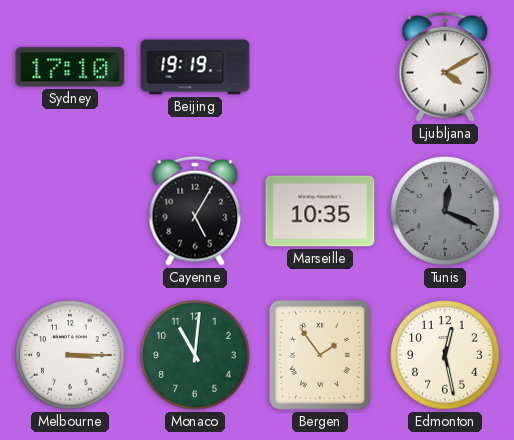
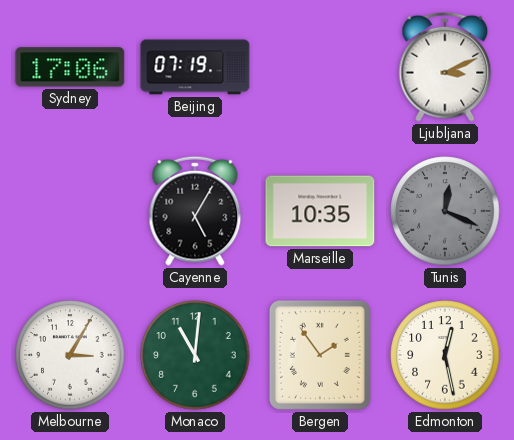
Sydney: 17:10 -> 17:06
Beijing: 19:19 -> 07:19
Ljubljana: 4:10 -> 3:11
Melbourne: 3:15 -> 3:05
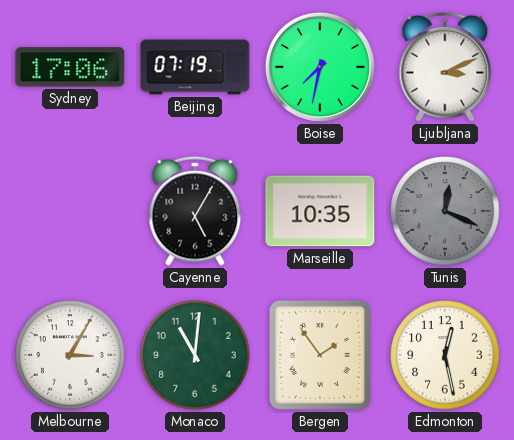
Boise: none -> 7:32
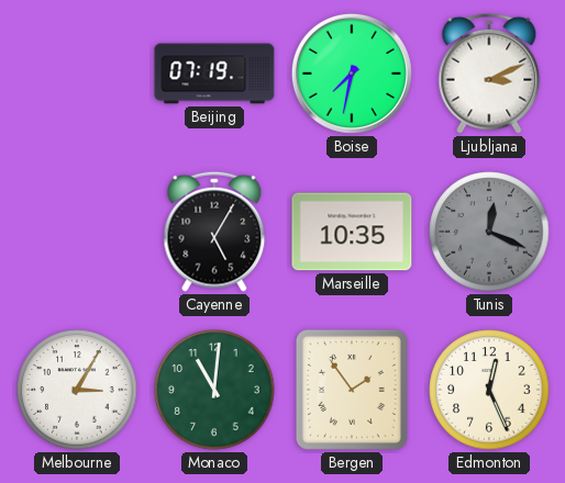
Sydney: 17:06 -> none
Edmonton: 12:28 -> 12:26
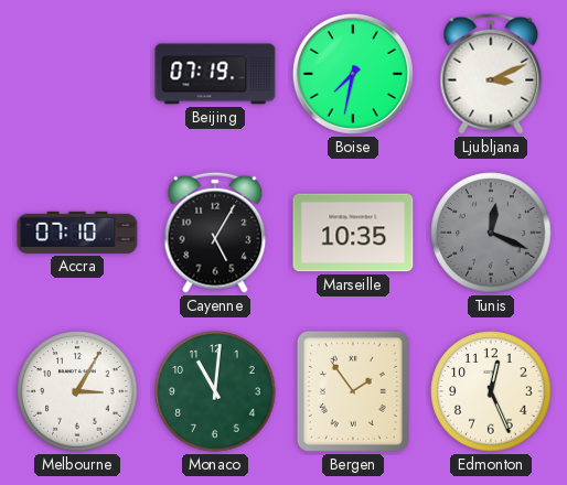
Accra: none -> 07:10
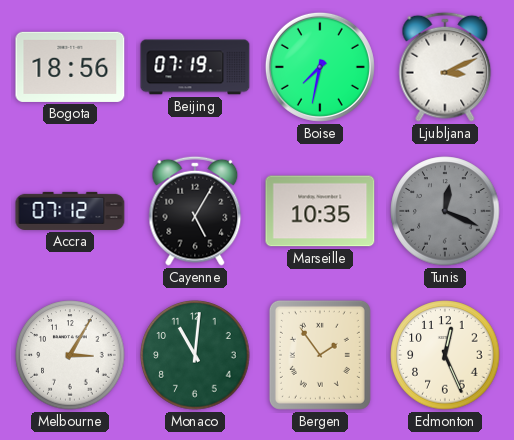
Bogota: none -> 18:56
Accra: 07:10 -> 07:12
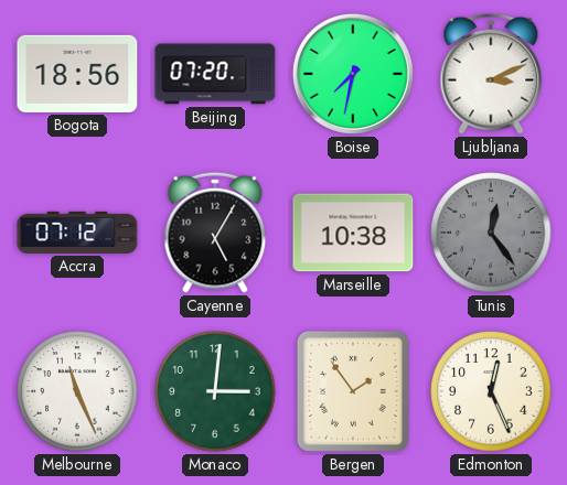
Beijing: 07:19 -> 07:20
Marseille: 10:35 -> 10:38
Tunis: 12:19 -> 12:24
Melbourne: 3:05 -> 11:26
Monaco: 11:01 -> 3:01
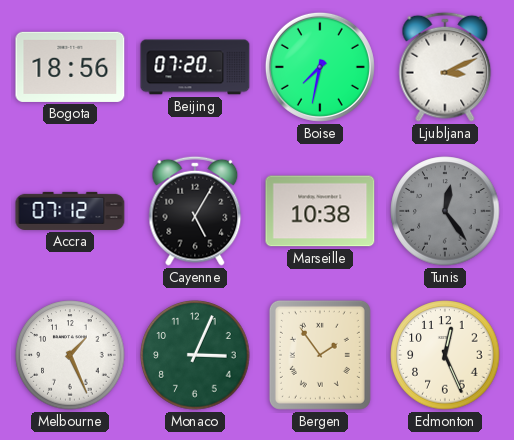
Melbourne: 11:26 -> 1:26
Monaco: 3:01 -> 3:04
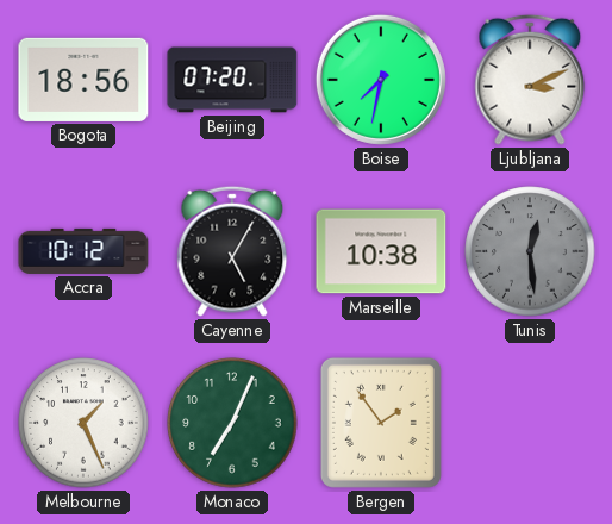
Accra: 07:12 -> 10:12
Tunis: 12:24 -> 12:29
Monaco: 3:04 -> 7:04
Edmonton: 12:26 -> none
